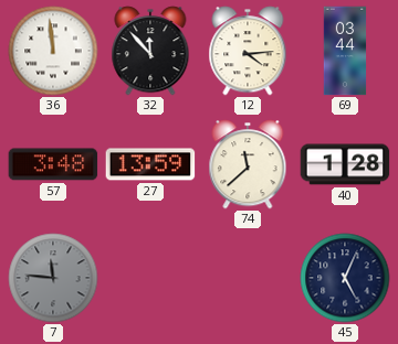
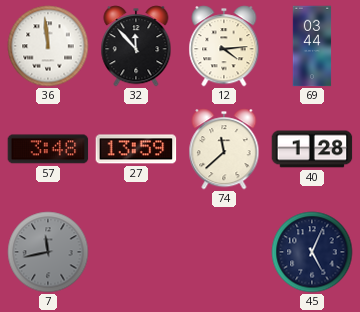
7: 11:46 -> 11:43
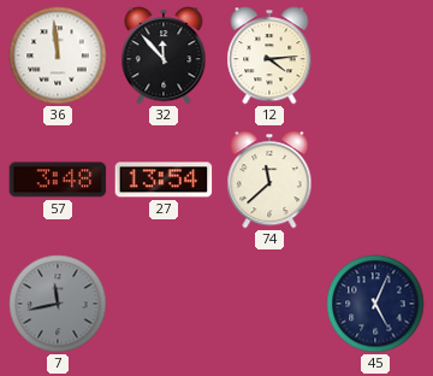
69: 03:44 -> none
27: 13:59 -> 13:54
40: 1:28 -> none
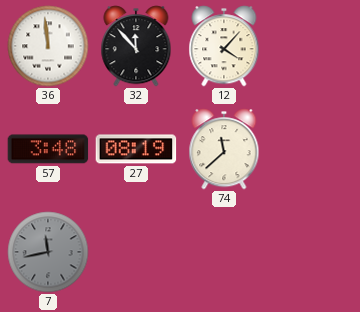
12: 4:14 -> 4:07
27: 13:54 -> 08:19
45: 5:04 -> none
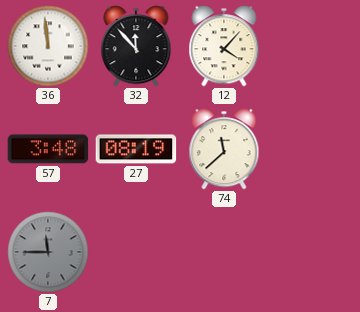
7: 11:43 -> 11:45
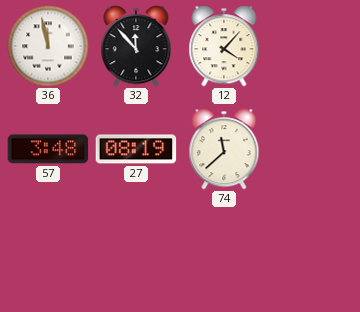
36: 11:59 -> 11:58
7: 11:45 -> none
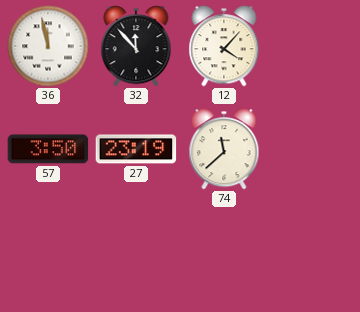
57: 3:48 -> 3:50
27: 08:19 -> 23:19
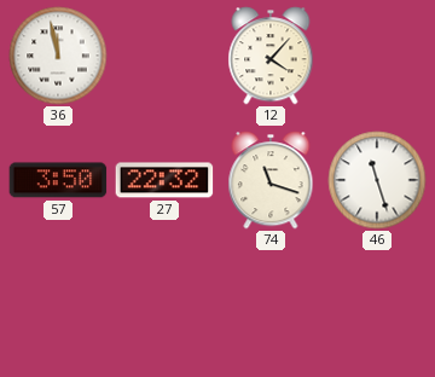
32: 11:53 -> none
27: 23:19 -> 22:32
74: 11:38 -> 11:18
46: none -> 11:27
